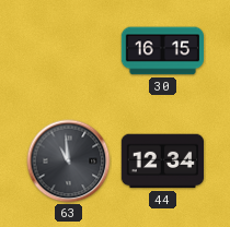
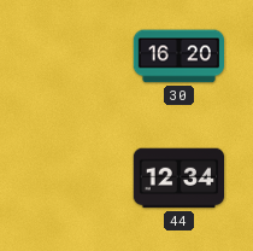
30: 16:15 -> 16:20
63: 10:59 -> none
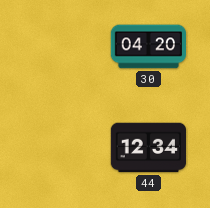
30: 16:20 -> 04:20
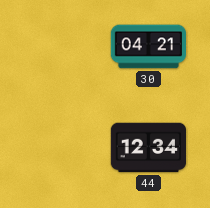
30: 04:20 -> 04:21
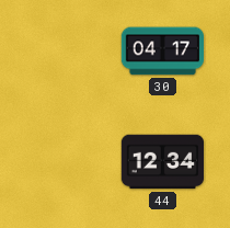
30: 04:21 -> 04:17
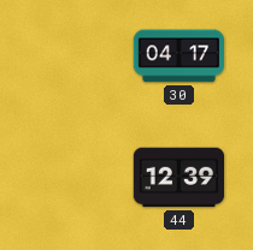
44: 12:34 -> 12:39
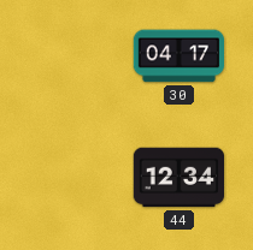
44: 12:39 -> 12:34
